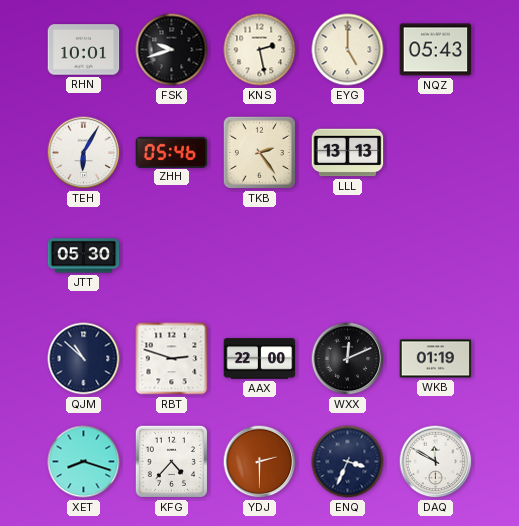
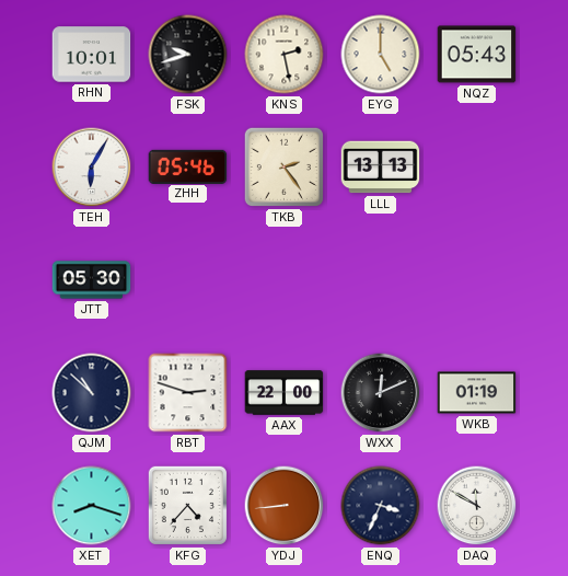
YDJ: 2:30 -> 8:44
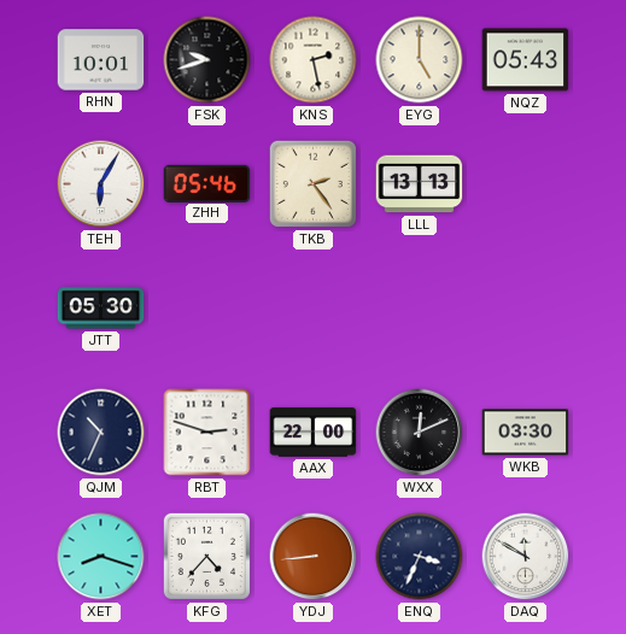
QJM: 10:52 -> 10:34
WKB: 01:19 -> 03:30
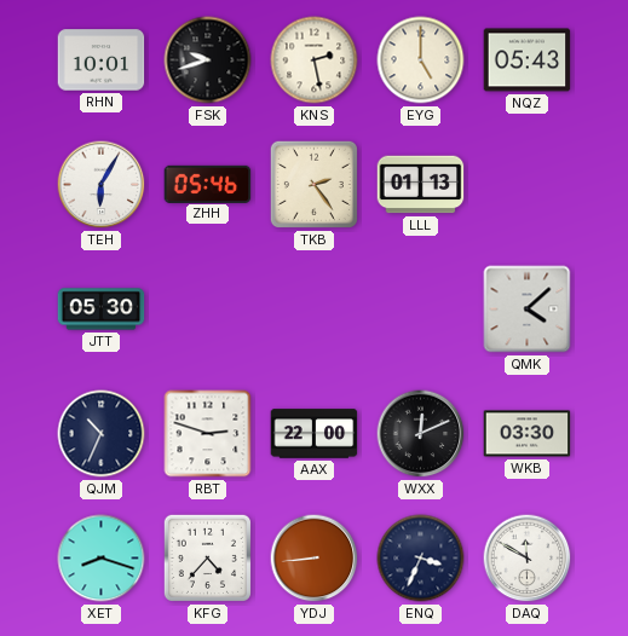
LLL: 13:13 -> 01:13
QMK: none -> 4:08
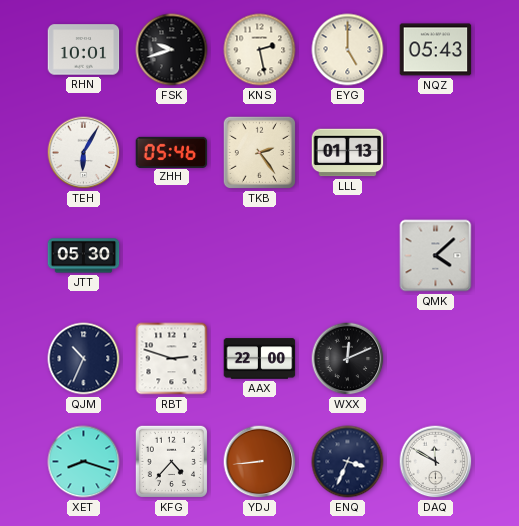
WKB: 03:30 -> none
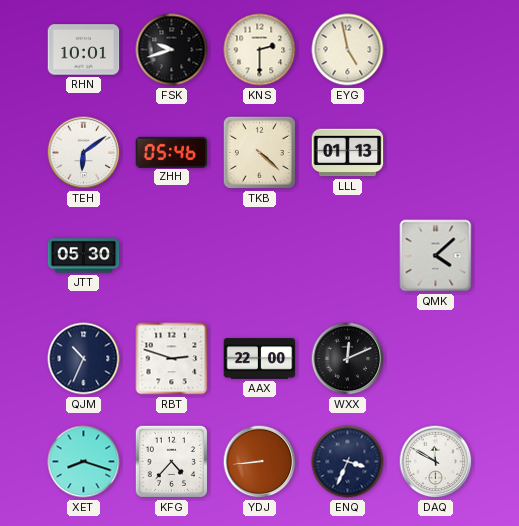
KNS: 2:28 -> 2:30
EYG: 5:00 -> 4:58
NQZ: 05:43 -> none
TEH: 6:05 -> 6:09
TKB: 2:24 -> 4:22
